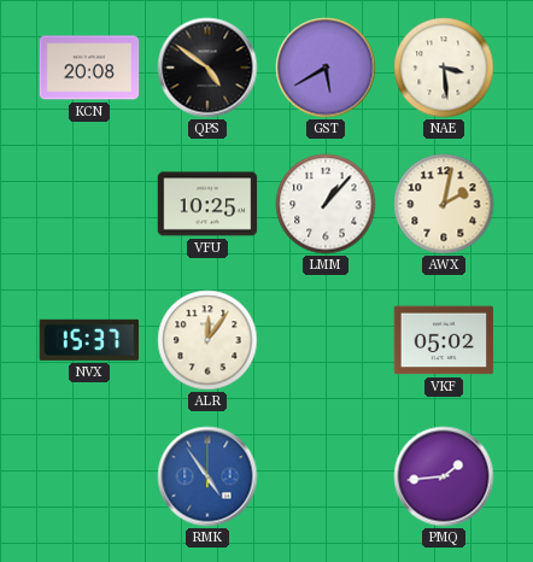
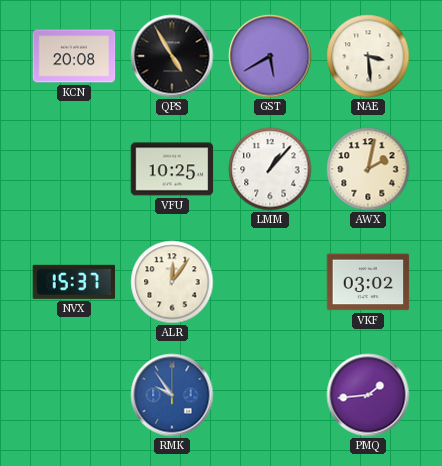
QPS: 4:51 -> 4:55
VKF: 05:02 -> 03:02
RMK: 4:54 -> 9:54
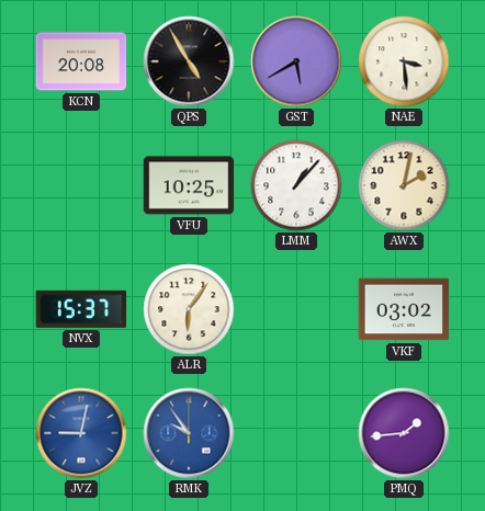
ALR: 12:06 -> 6:06
JVZ: none -> 9:02
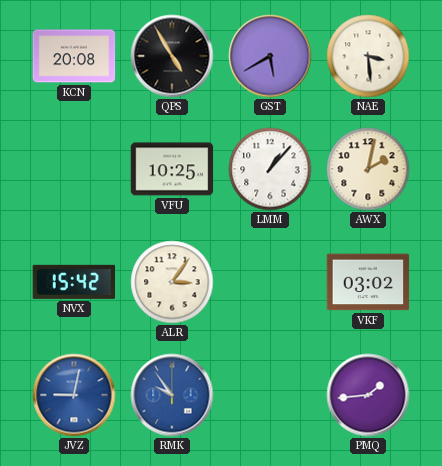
NVX: 15:37 -> 15:42
ALR: 6:06 -> 3:06
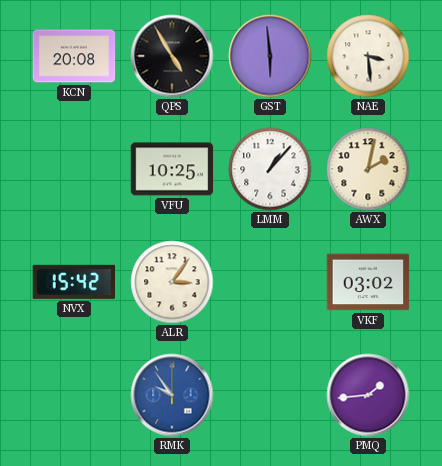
GST: 5:40 -> 5:59
JVZ: 9:02 -> none
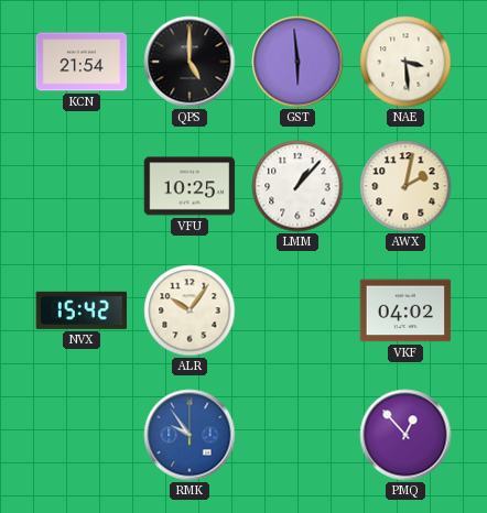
KCN: 20:08 -> 21:54
QPS: 4:55 -> 5:00
ALR: 3:06 -> 10:06
VKF: 03:02 -> 04:02
PMQ: 1:44 -> 12:53
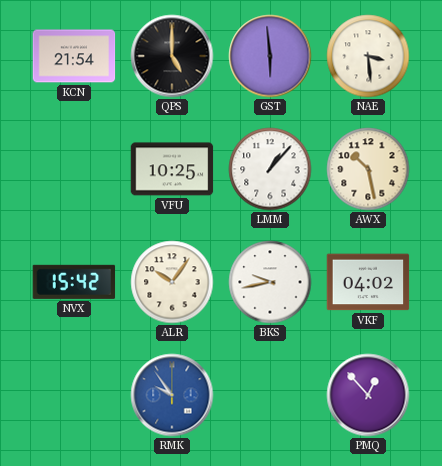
AWX: 2:02 -> 10:28
BKS: none -> 9:43
